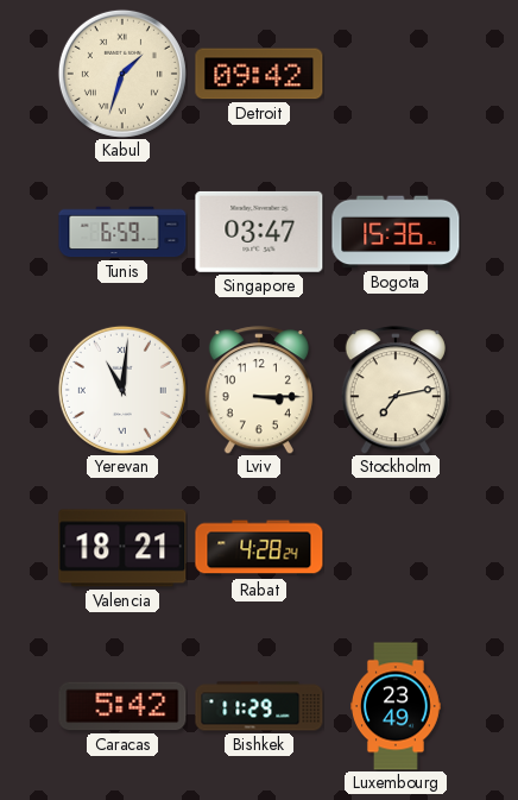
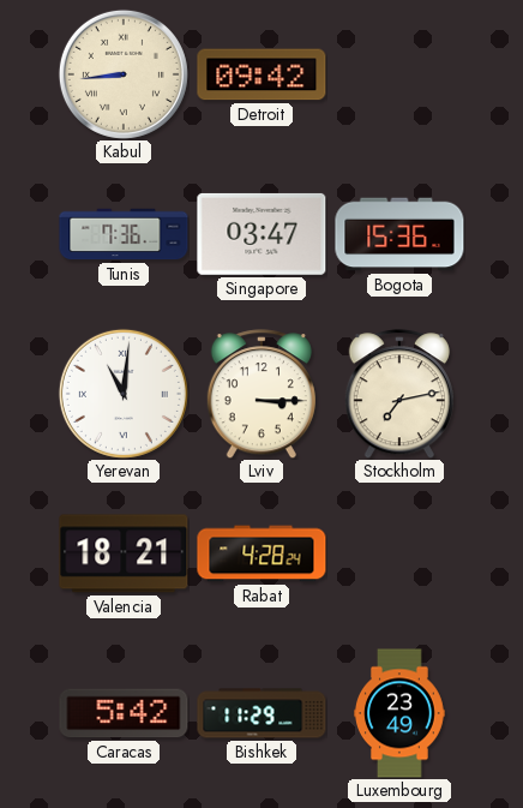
Kabul: 1:33 -> 8:44
Tunis: 6:59 -> 7:36
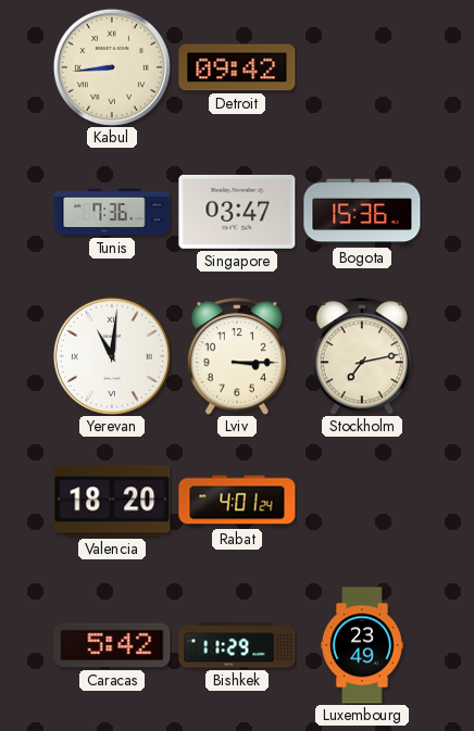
Valencia: 18:21 -> 18:20
Rabat: 4:28 -> 4:01
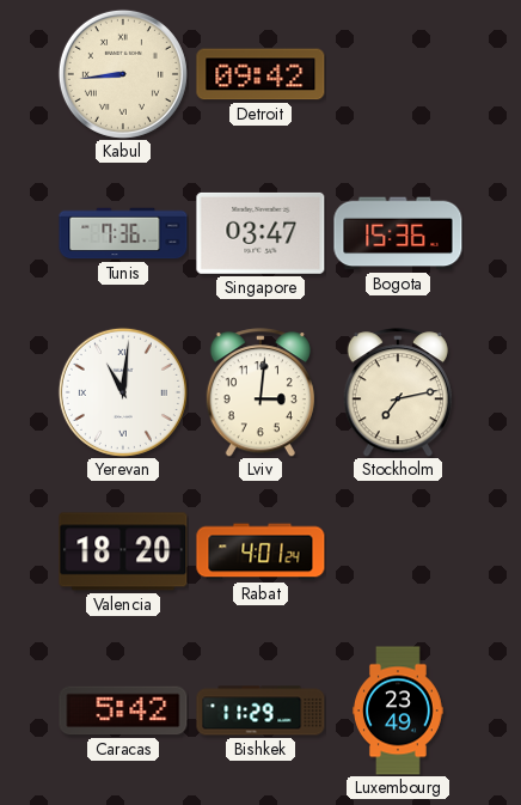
Lviv: 3:15 -> 3:01
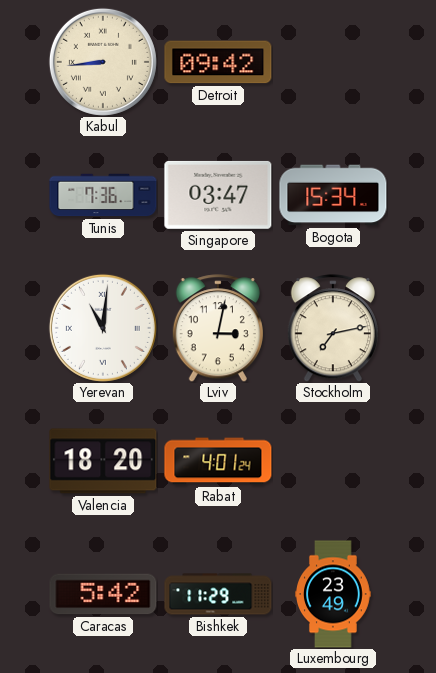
Bogota: 15:36 -> 15:34
Lviv: 3:01 -> 3:02
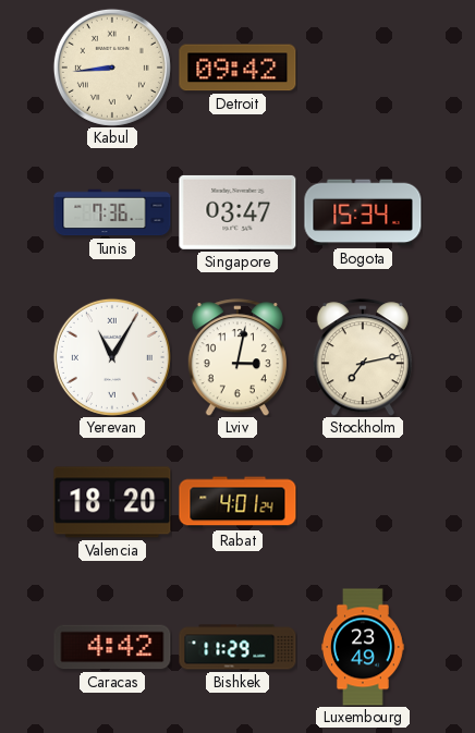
Yerevan: 11:01 -> 11:05
Caracas: 5:42 -> 4:42
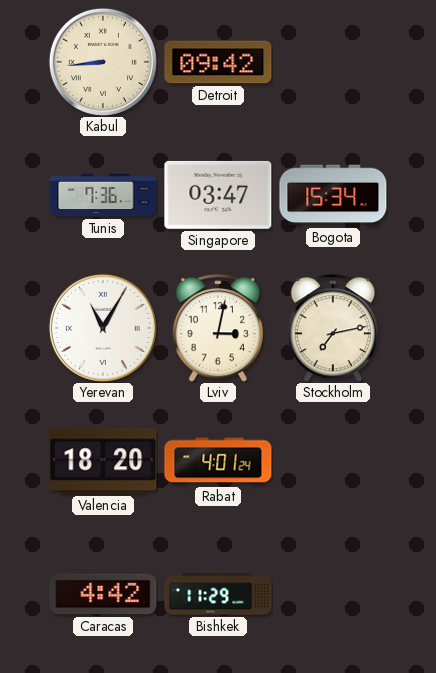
Luxembourg: 23:49 -> none
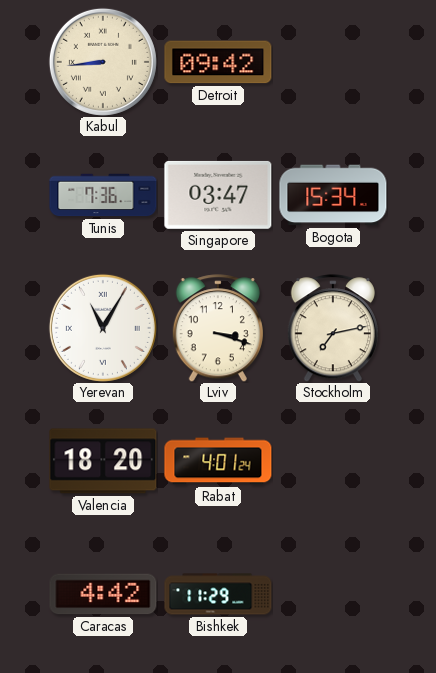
Lviv: 3:02 -> 3:18
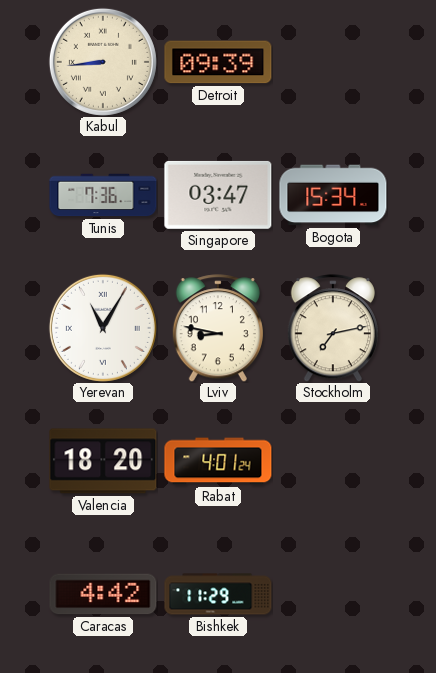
Detroit: 09:42 -> 09:39
Lviv: 3:18 -> 8:47
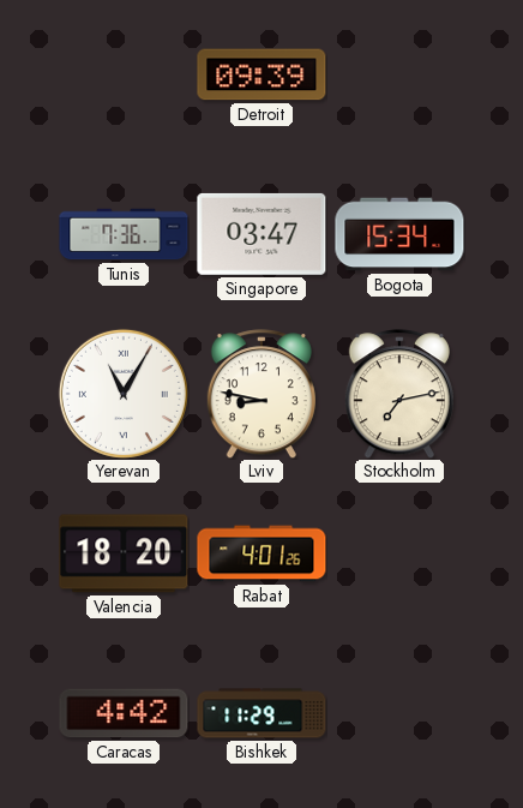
Kabul: 8:44 -> none
Rabat: 4:01:24 -> 4:01:26
